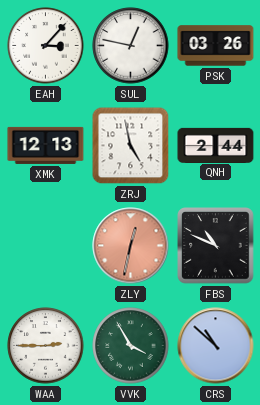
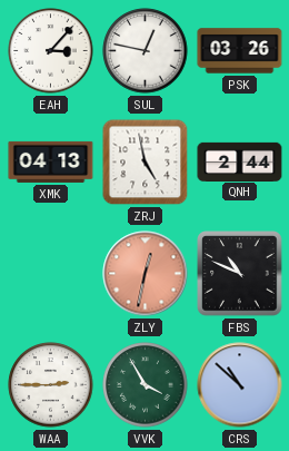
XMK: 12:13 -> 04:13
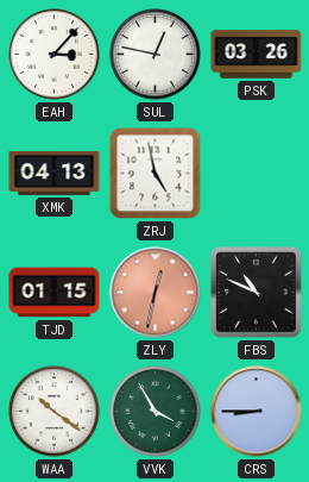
QNH: 2:44 -> none
TJD: none -> 01:15
WAA: 2:45 -> 10:21
CRS: 10:52 -> 8:45
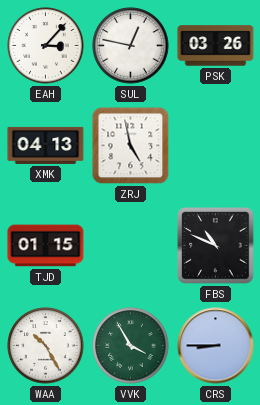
ZLY: 12:32 -> none
WAA: 10:21 -> 10:25
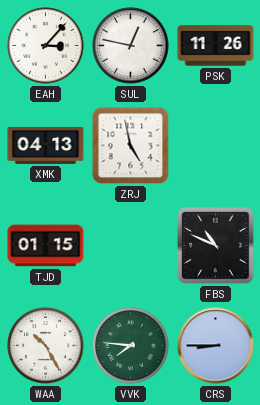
PSK: 03:26 -> 11:26
VVK: 3:55 -> 7:46
